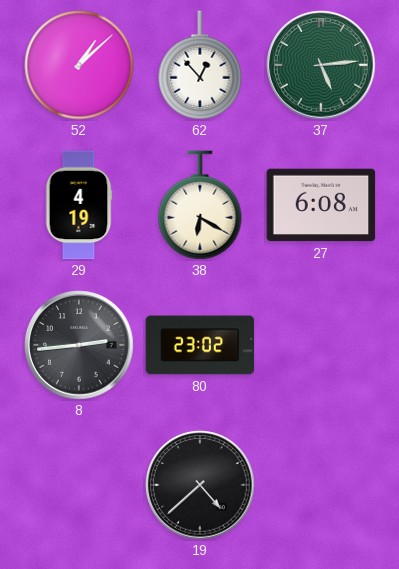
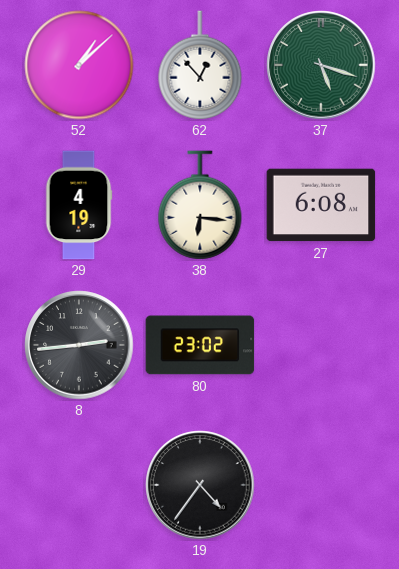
37: 5:14 -> 5:18
38: 6:20 -> 6:16
19: 4:38 -> 4:36
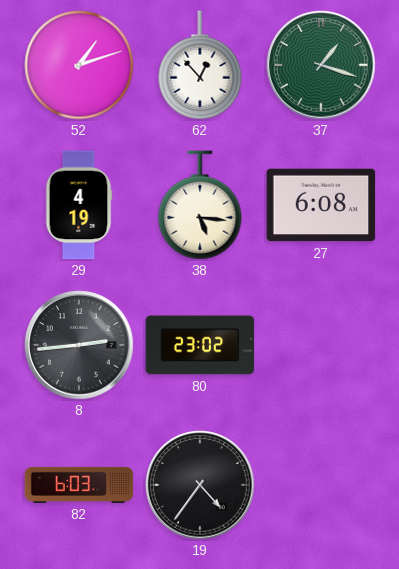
52: 1:08 -> 1:12
37: 5:18 -> 1:18
38: 6:16 -> 5:16
82: none -> 6:03
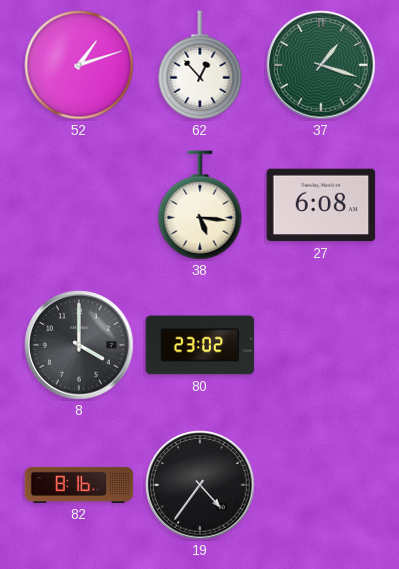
29: 4:19 -> none
8: 2:44 -> 4:00
82: 6:03 -> 8:16
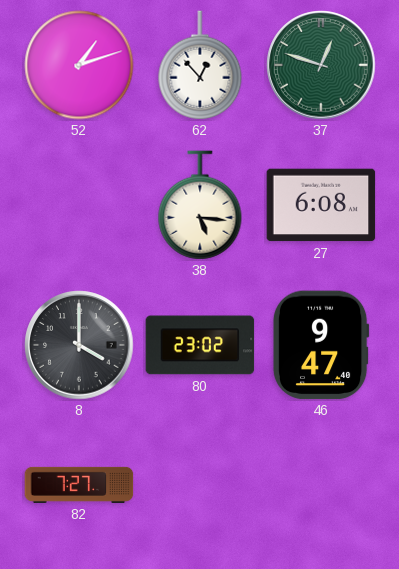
37: 1:18 -> 12:48
46: none -> 9:47
82: 8:16 -> 7:27
19: 4:36 -> none
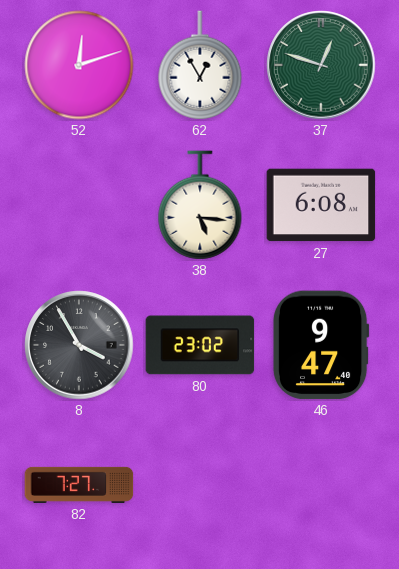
52: 1:12 -> 12:12
62: 12:53 -> 12:55
8: 4:00 -> 3:55
